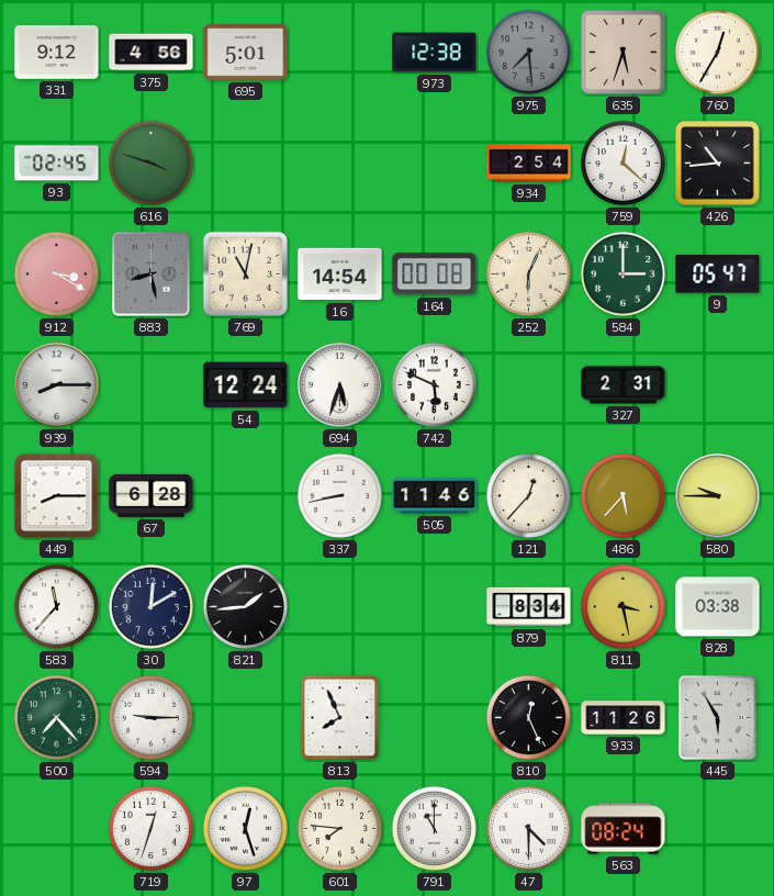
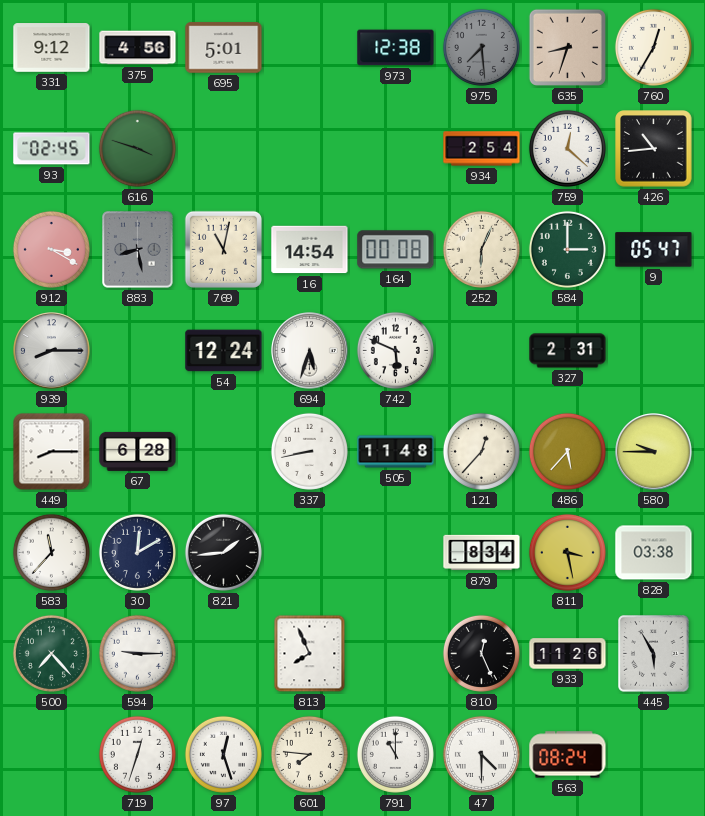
635: 5:33 -> 8:33
505: 11:46 -> 11:48
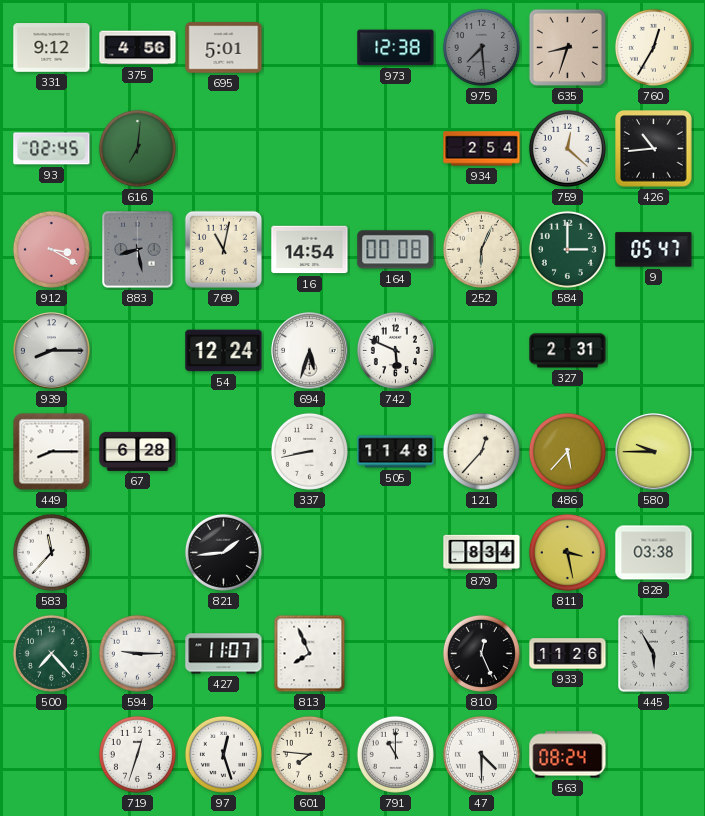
616: 3:48 -> 7:01
30: 12:10 -> none
427: none -> 11:07
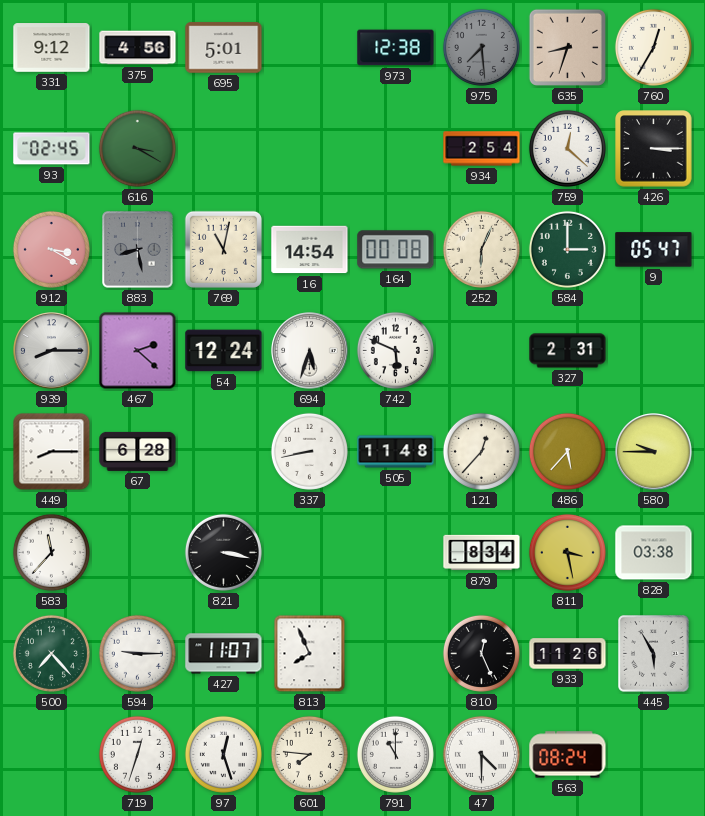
616: 7:01 -> 3:20
426: 10:44 -> 3:15
467: none -> 2:22
821: 1:44 -> 3:17
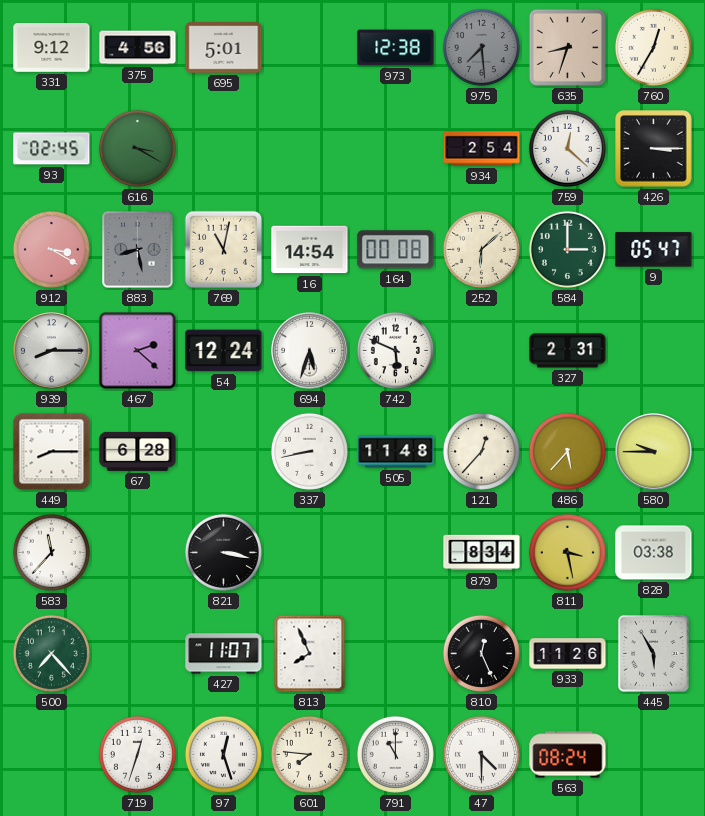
252: 6:04 -> 6:08
594: 9:15 -> none
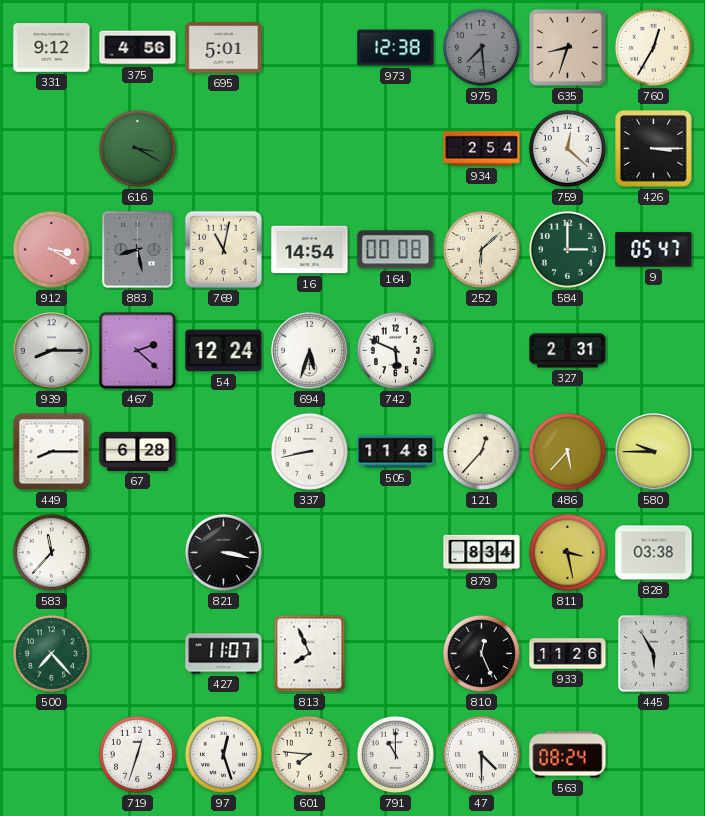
93: 02:45 -> none
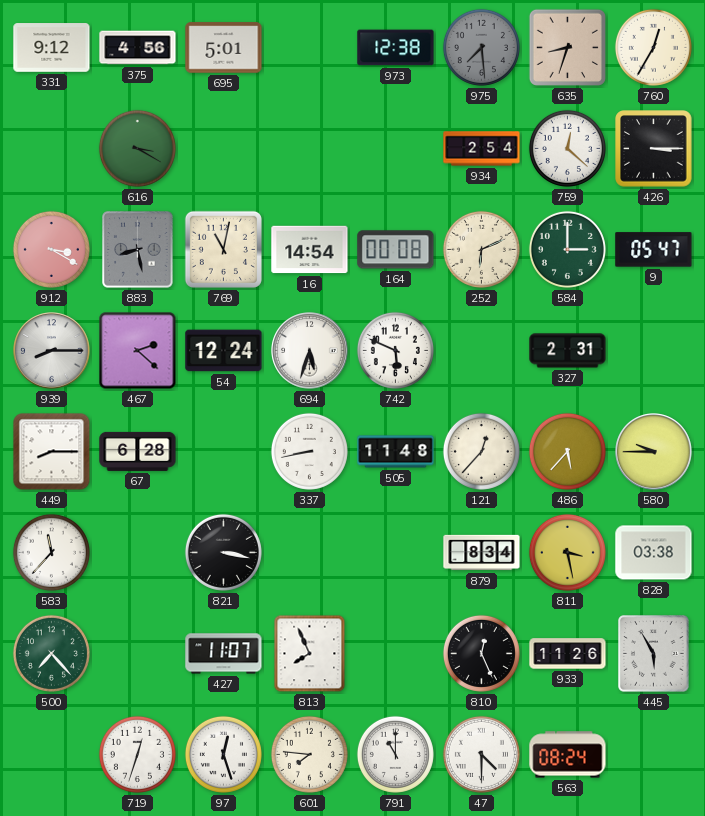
252: 6:08 -> 6:11
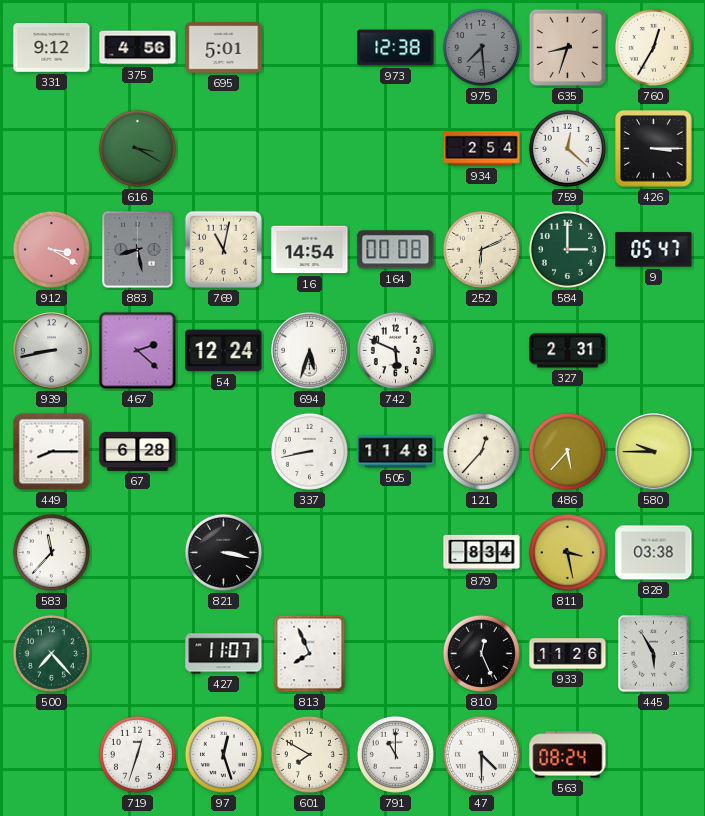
939: 8:15 -> 8:43
601: 7:46 -> 7:50
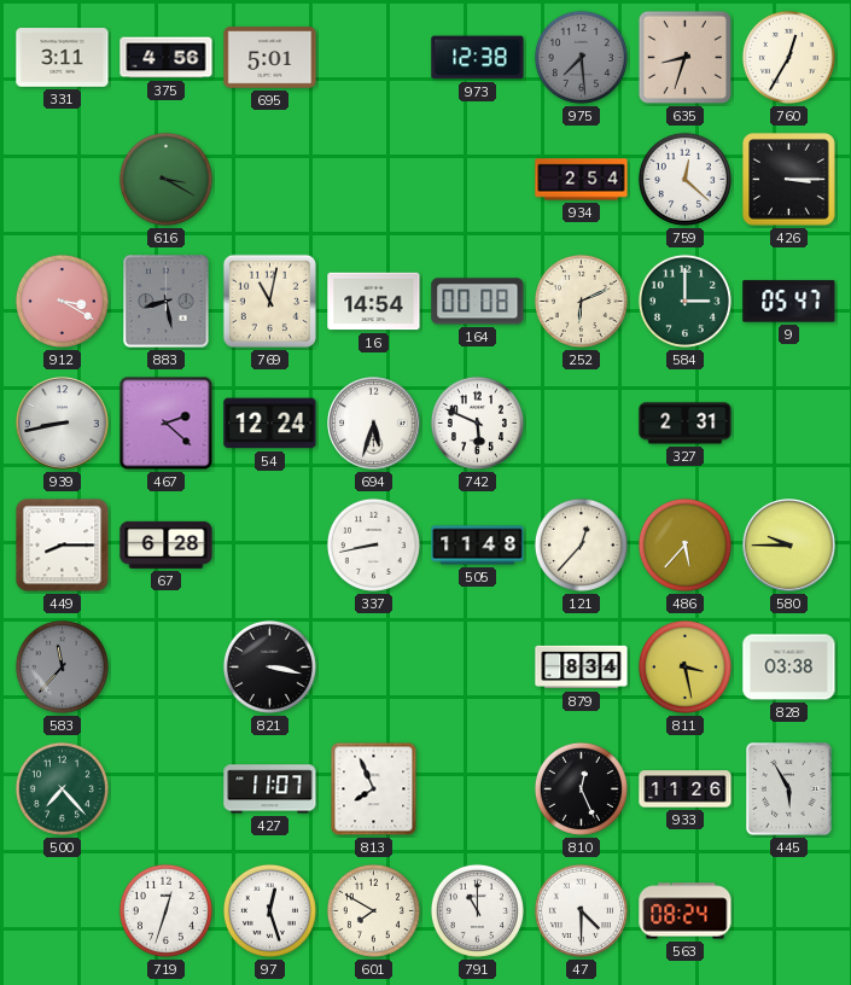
331: 9:12 -> 3:11
583 dial: white -> grey
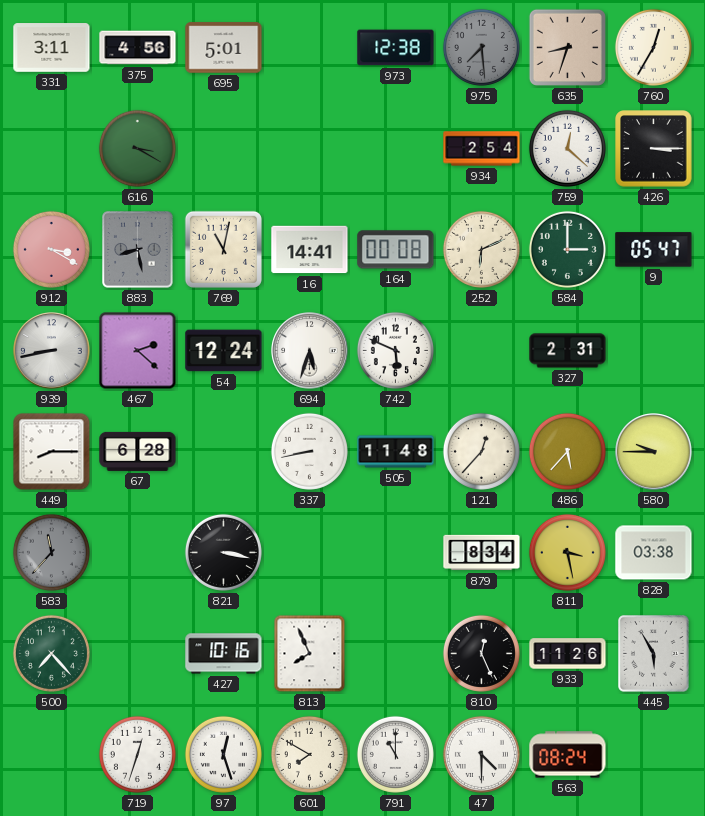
16: 14:54 -> 14:41
427: 11:07 -> 10:16
